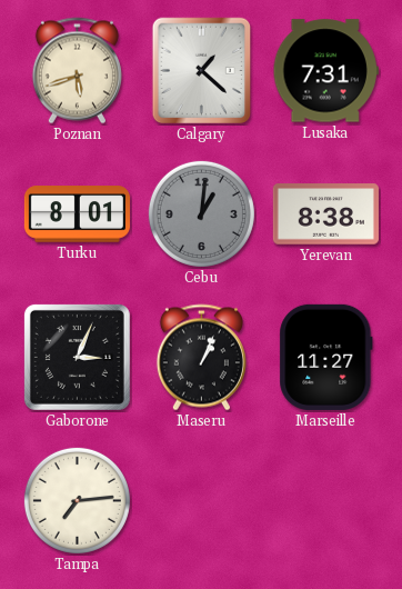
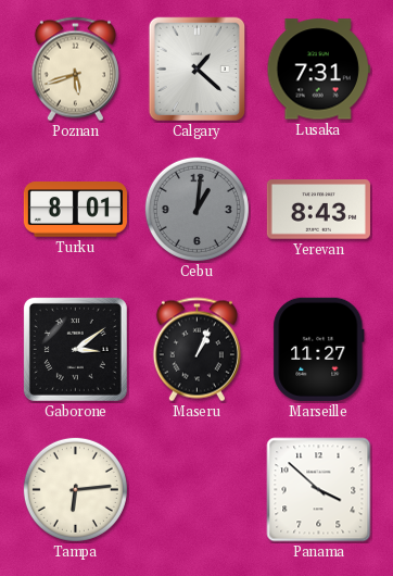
Yerevan: 8:38 -> 8:43
Gaborone: 3:04 -> 3:09
Tampa: 7:14 -> 6:14
Panama: none -> 3:52
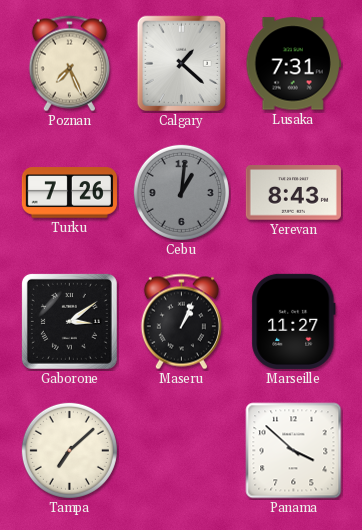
Poznan: 5:42 -> 7:26
Turku: 8:01 -> 7:26
Tampa: 6:14 -> 7:08
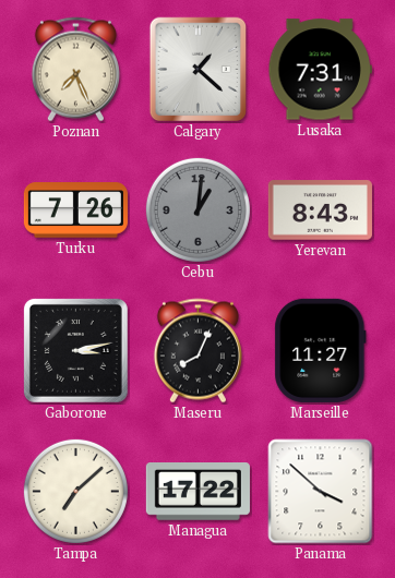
Gaborone: 3:09 -> 3:13
Maseru: 1:04 -> 8:04
Managua: none -> 17:22
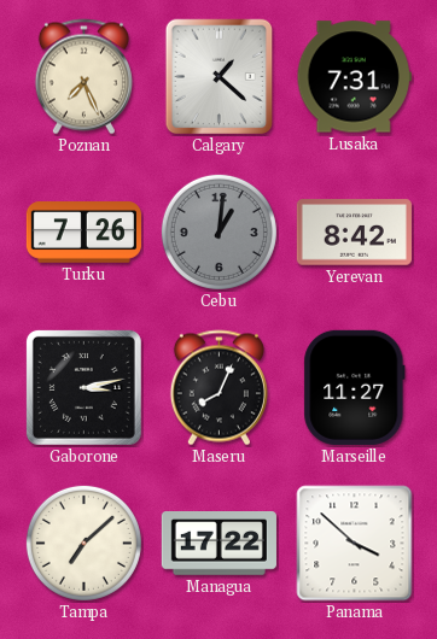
Yerevan: 8:43 -> 8:42
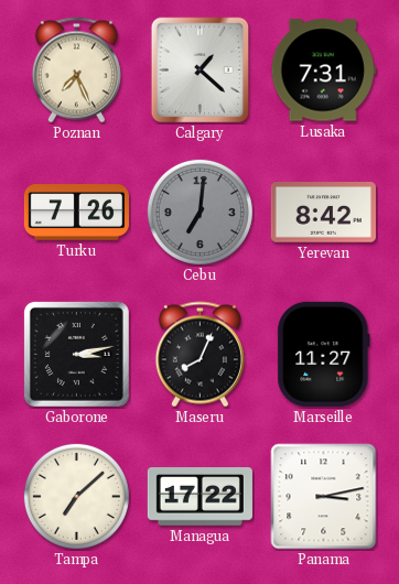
Cebu: 1:01 -> 7:01
Panama: 3:52 -> 3:13
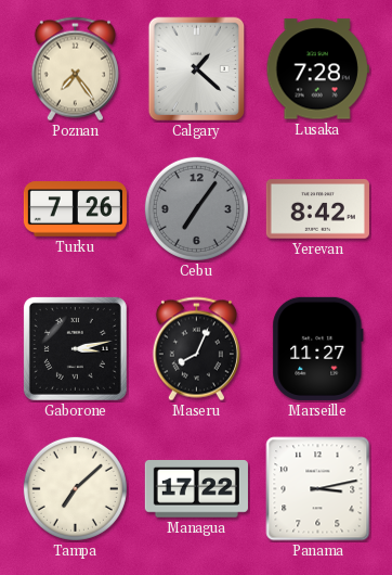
Poznan: 7:26 -> 7:24
Lusaka: 7:31 -> 7:28
Cebu: 7:01 -> 7:06
